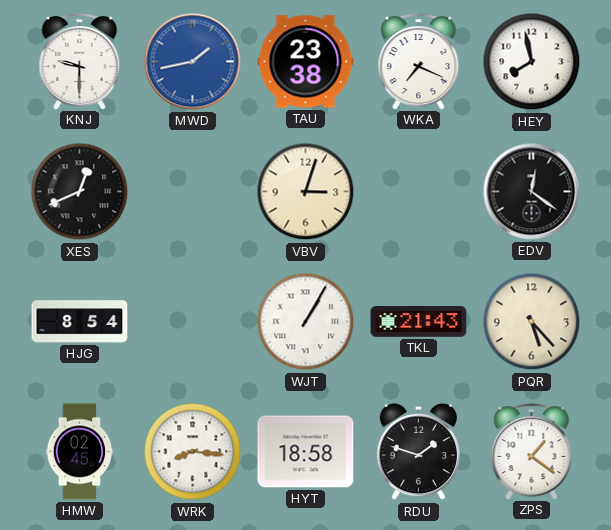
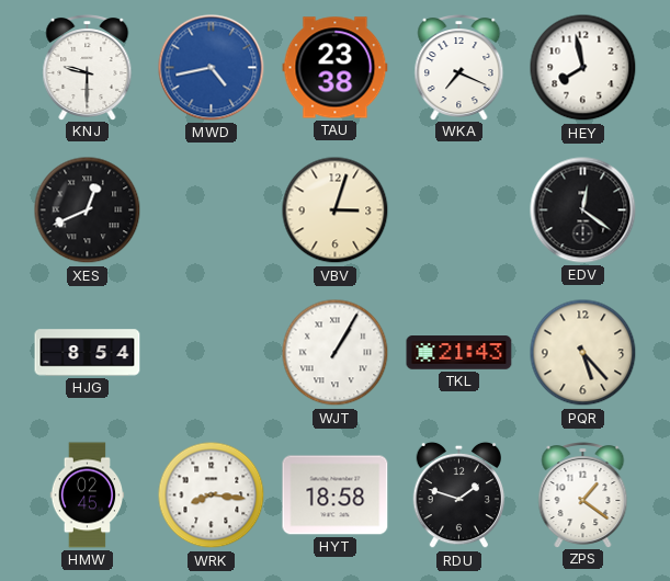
MWD: 1:43 -> 4:43
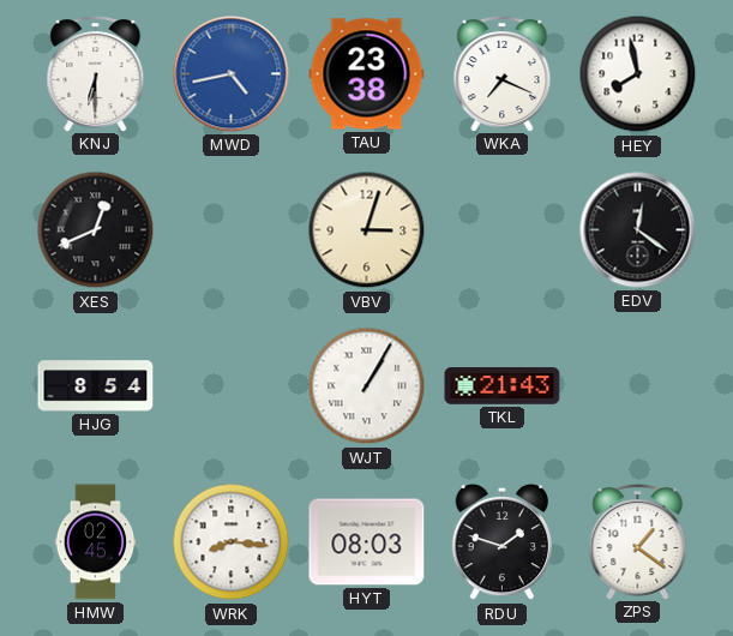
KNJ: 9:30 -> 6:30
PQR: 5:23 -> none
HYT: 18:58 -> 08:03
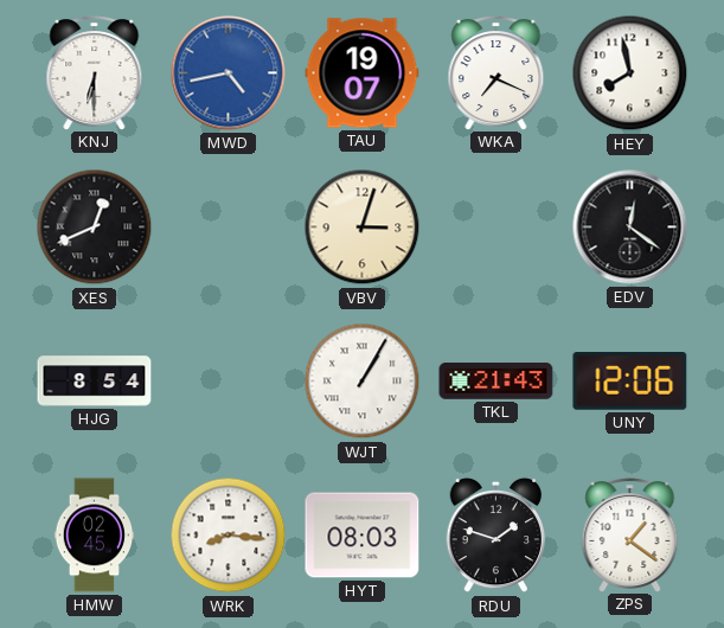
TAU: 23:38 -> 19:07
UNY: none -> 12:06
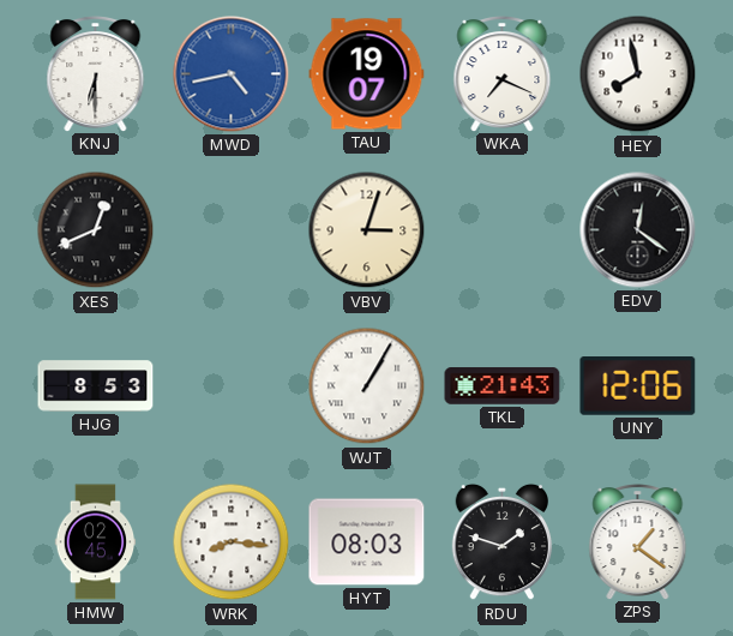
HJG: 8:54 -> 8:53
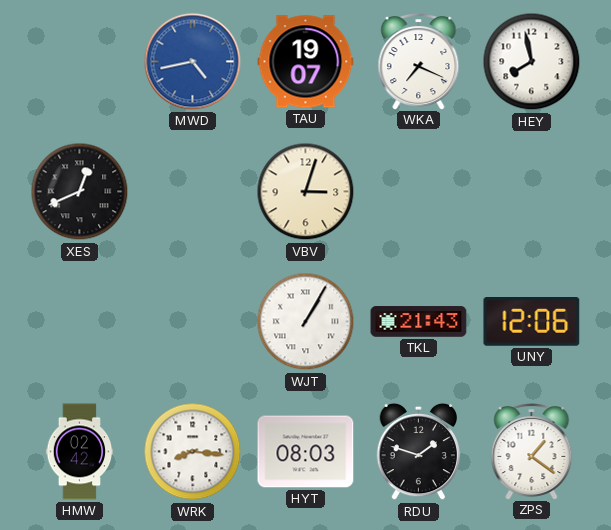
KNJ: 6:30 -> none
EDV: 12:21 -> none
HJG: 8:53 -> none
HMW: 02:45 -> 02:42
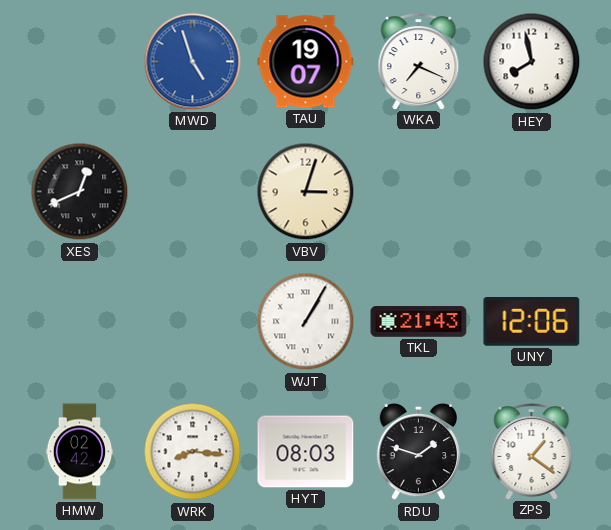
MWD: 4:43 -> 4:57
